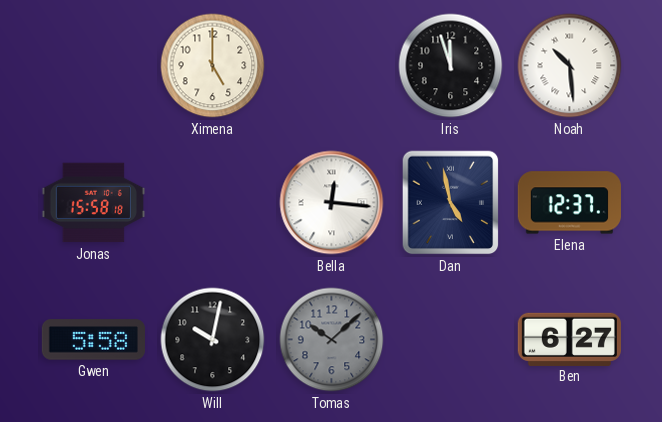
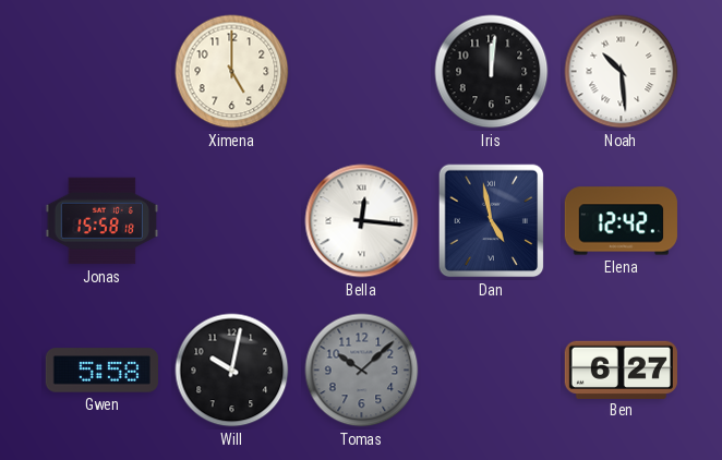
Iris: 11:57 -> 12:01
Elena: 12:37 -> 12:42
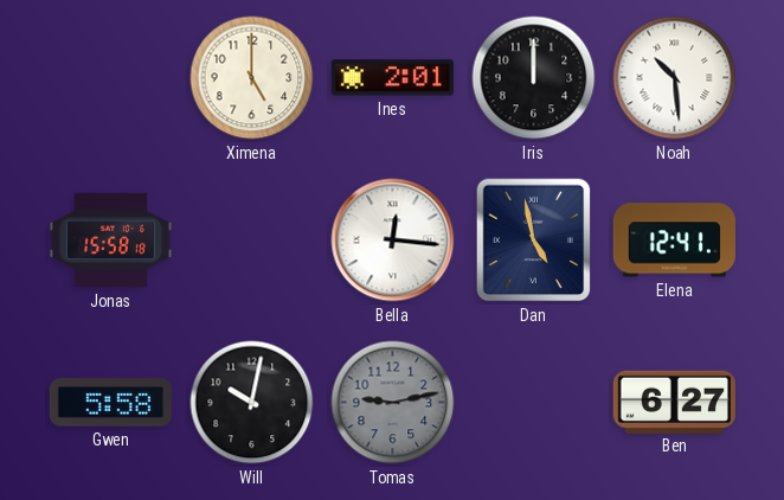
Ines: none -> 2:01
Iris: 12:01 -> 12:00
Elena: 12:42 -> 12:41
Tomas: 10:08 -> 9:13
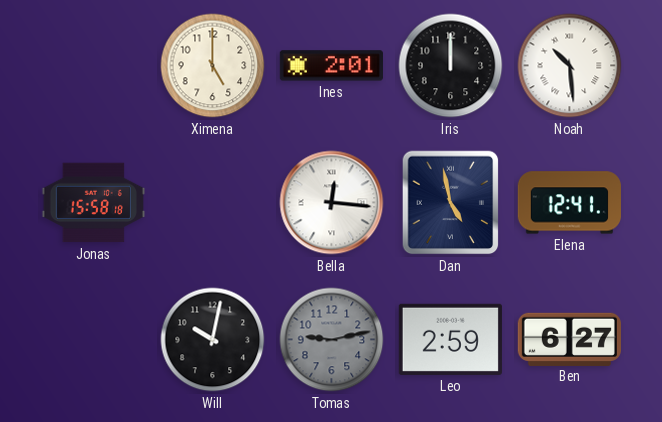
Gwen: 5:58 -> none
Leo: none -> 2:59
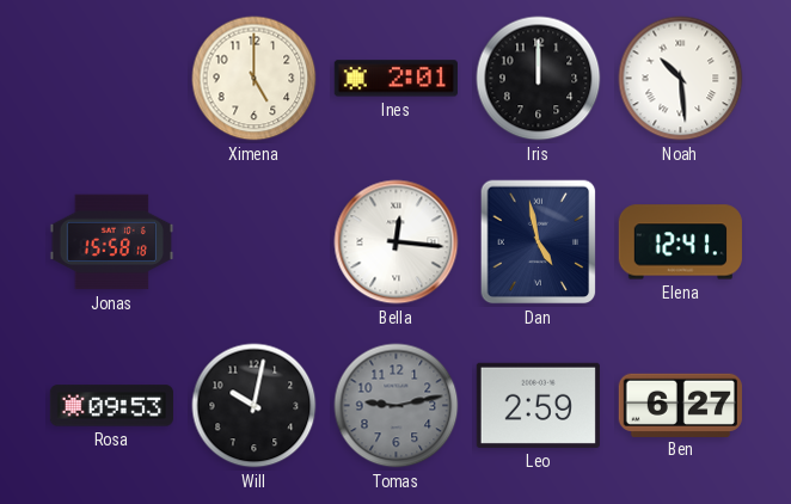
Rosa: none -> 09:53
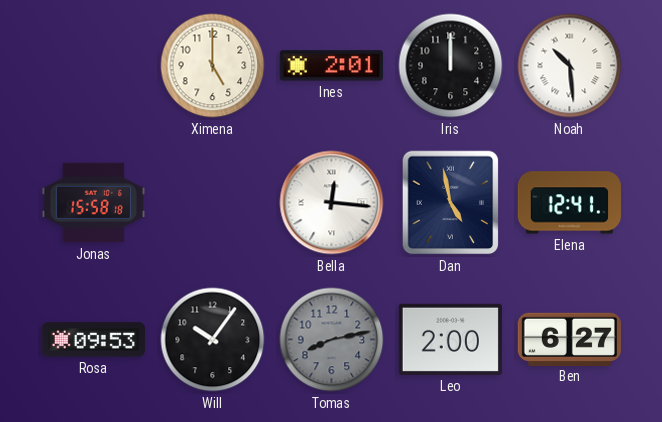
Will: 10:02 -> 10:06
Tomas: 9:13 -> 8:13
Leo: 2:59 -> 2:00
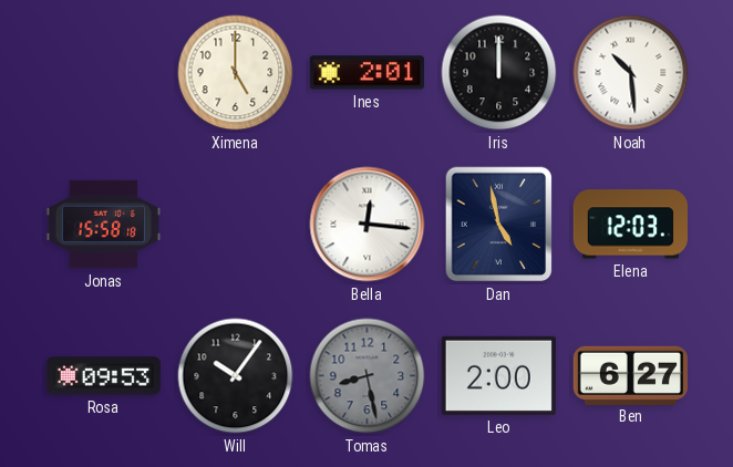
Elena: 12:41 -> 12:03
Tomas: 8:13 -> 8:28
